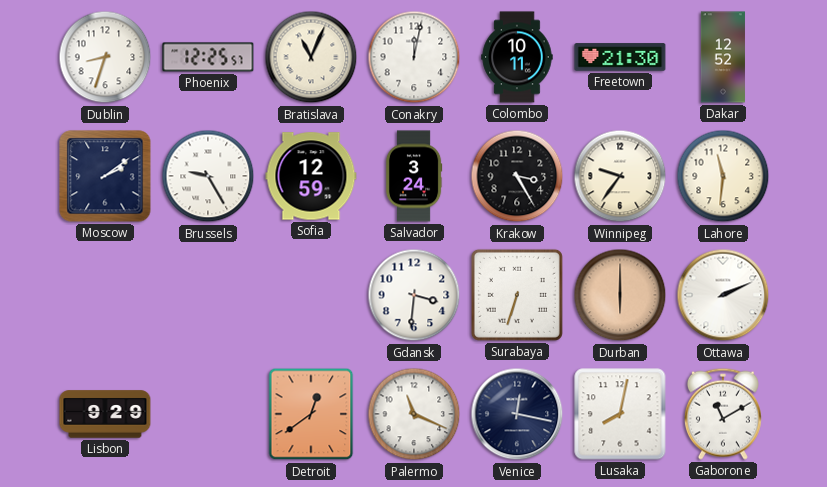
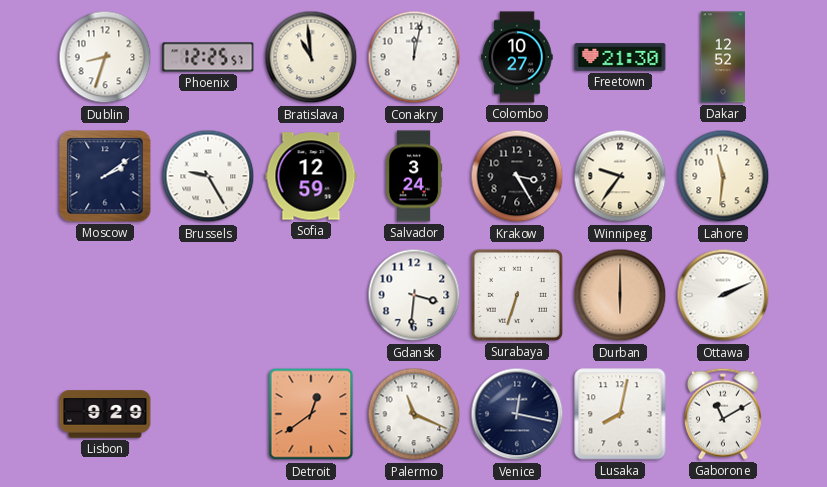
Bratislava: 11:04 -> 10:59
Colombo: 10:11 -> 10:27
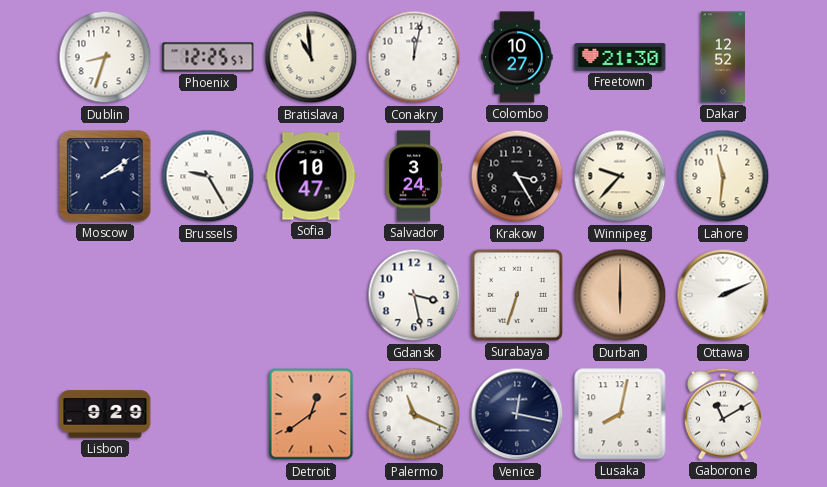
Sofia: 12:59 -> 10:47
Winnipeg: 9:36 -> 9:37
Gdansk: 3:31 -> 3:28
